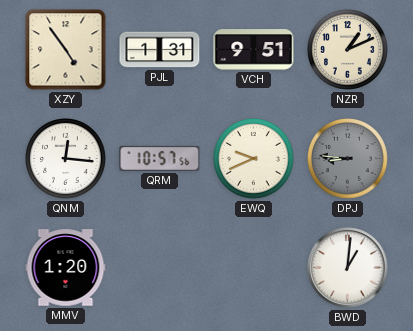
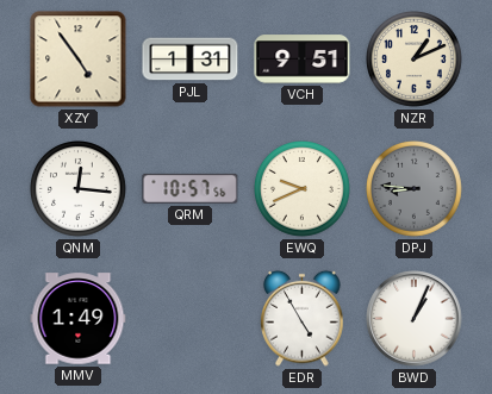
MMV: 1:20 -> 1:49
EDR: none -> 4:55
BWD: 1:01 -> 1:04
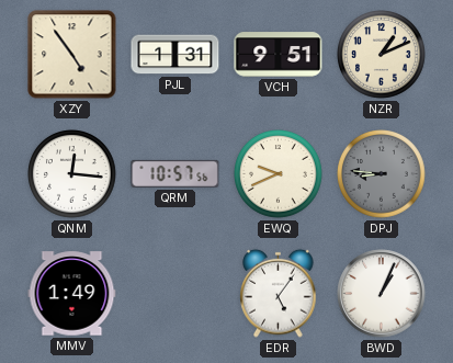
EDR: 4:55 -> 5:06
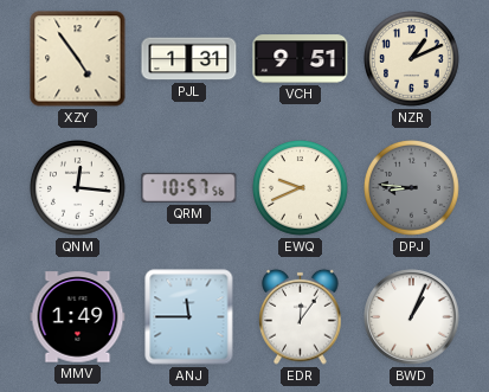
ANJ: none -> 11:45
EDR: 5:06 -> 12:06
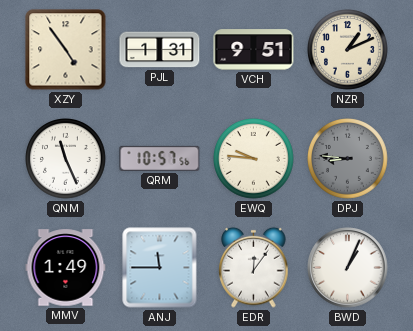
QNM: 12:16 -> 11:26
EWQ: 9:41 -> 9:46
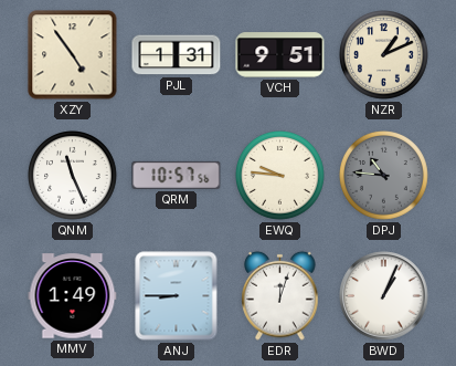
DPJ: 8:46 -> 10:46
ANJ: 11:45 -> 8:45
EDR: 12:06 -> 12:03
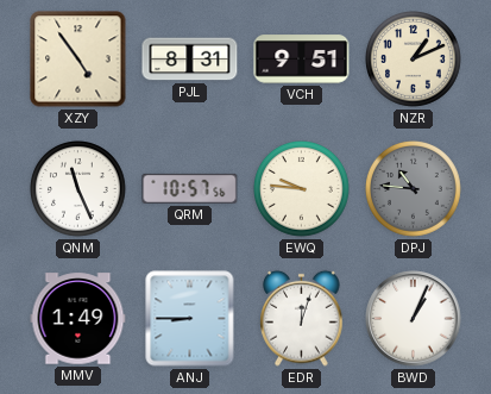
PJL: 1:31 -> 8:31
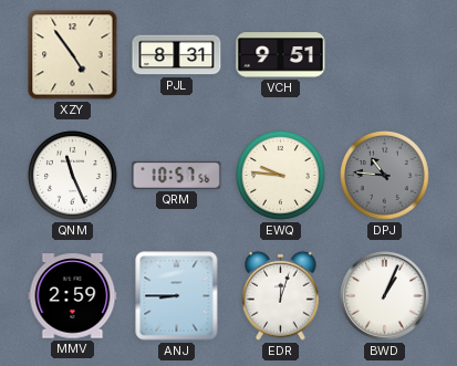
NZR: 1:11 -> none
MMV: 1:49 -> 2:59
